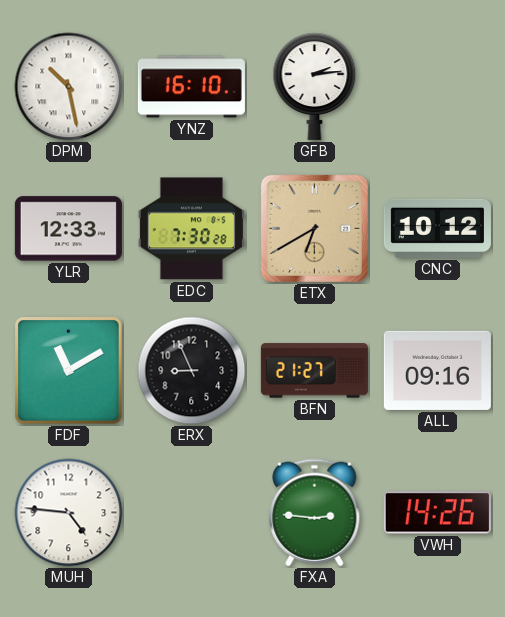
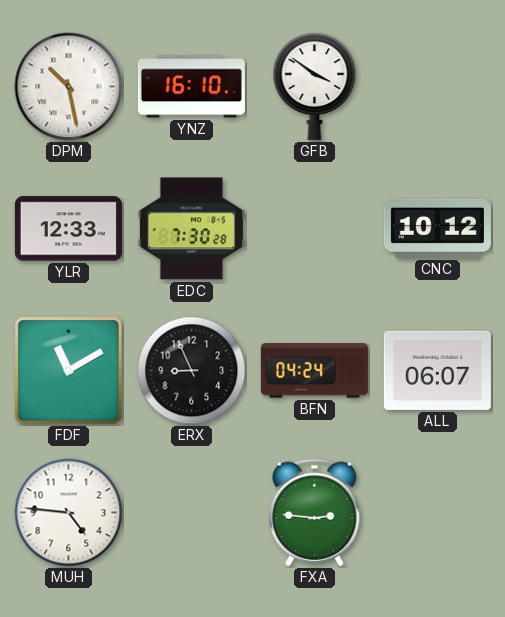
GFB: 2:14 -> 3:51
ETX: 6:40 -> none
BFN: 21:27 -> 04:24
ALL: 09:16 -> 06:07
VWH: 14:26 -> none
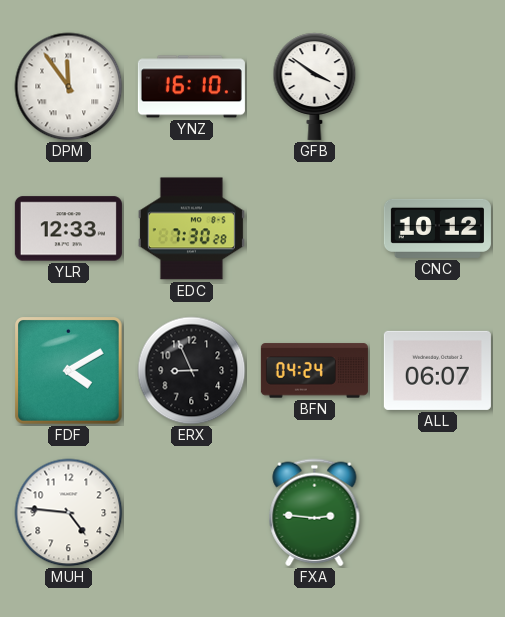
DPM: 10:28 -> 11:54
FDF: 11:10 -> 4:10
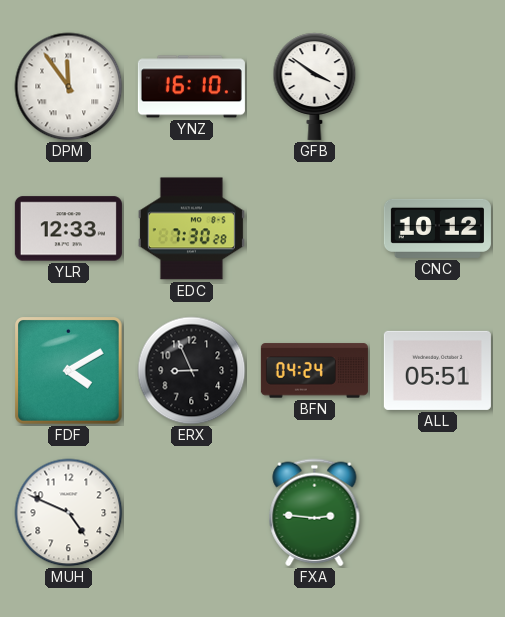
ALL: 06:07 -> 05:51
MUH: 4:46 -> 4:49
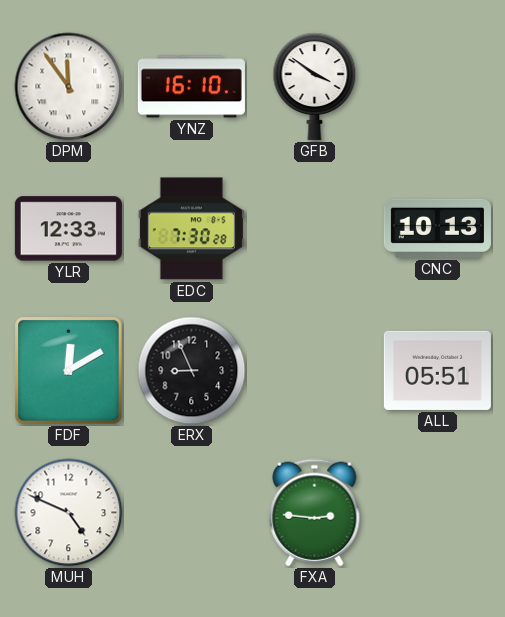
CNC: 10:12 -> 10:13
FDF: 4:10 -> 12:10
BFN: 04:24 -> none
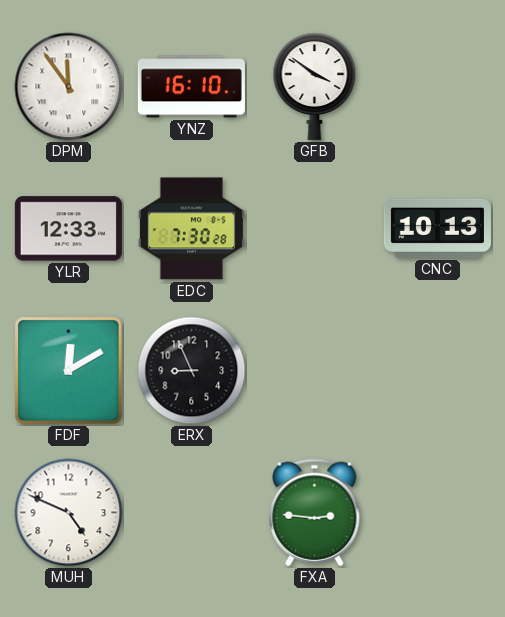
ALL: 05:51 -> none
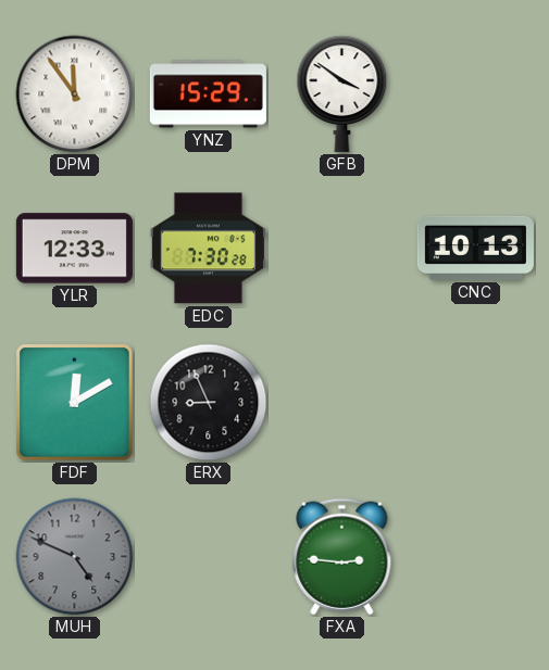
YNZ: 16:10 -> 15:29
MUH dial: white -> grey
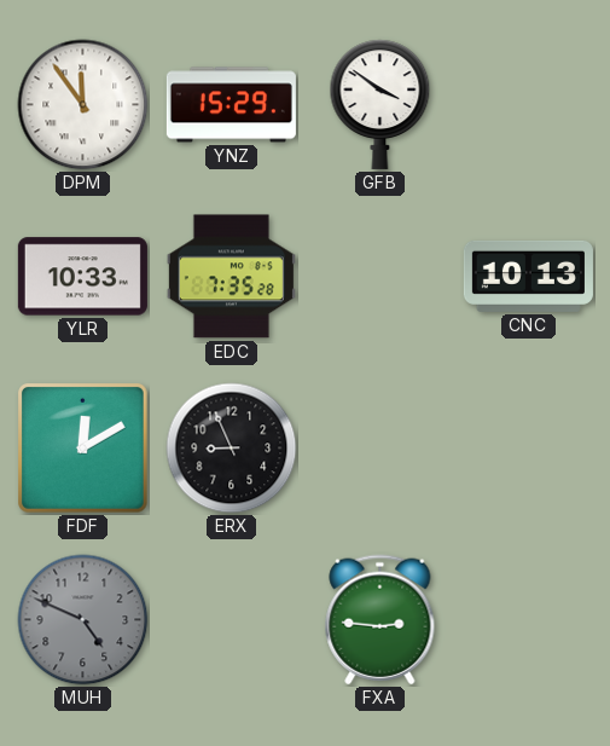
YLR: 12:33 -> 10:33
EDC: 7:30 -> 7:35
